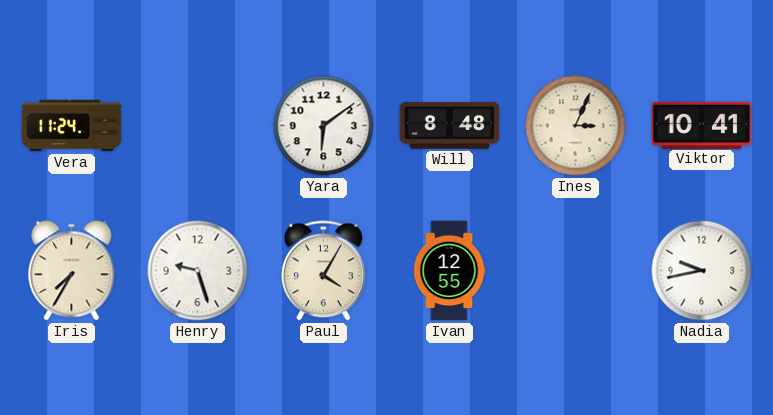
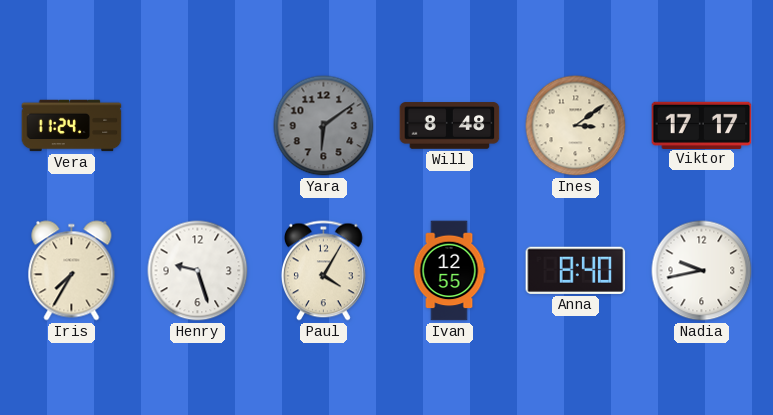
Yara dial: white -> grey
Ines: 3:04 -> 3:09
Viktor: 10:41 -> 17:17
Anna: none -> 8:40
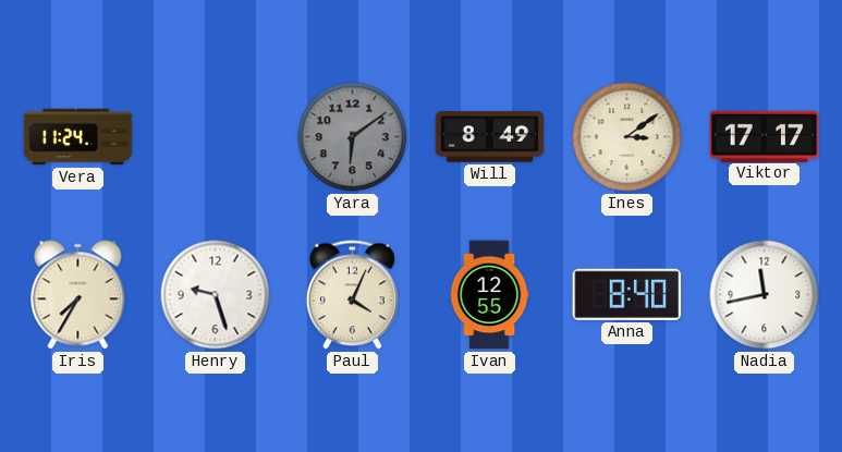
Will: 8:48 -> 8:49
Paul: 4:05 -> 4:04
Nadia: 9:43 -> 11:43
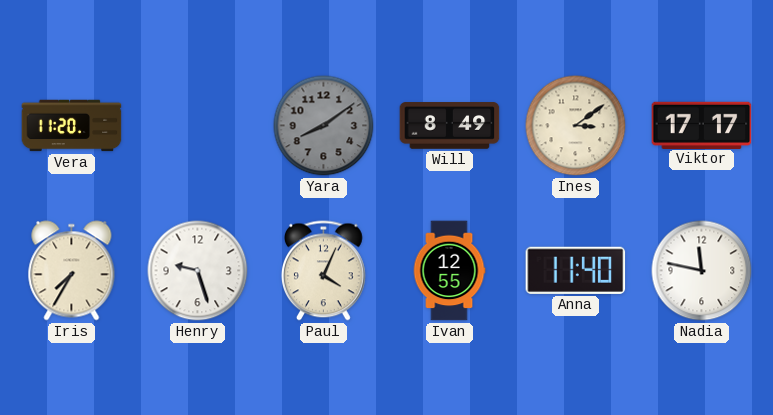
Vera: 11:24 -> 11:20
Yara: 6:09 -> 8:09
Anna: 8:40 -> 11:40
Nadia: 11:43 -> 11:47
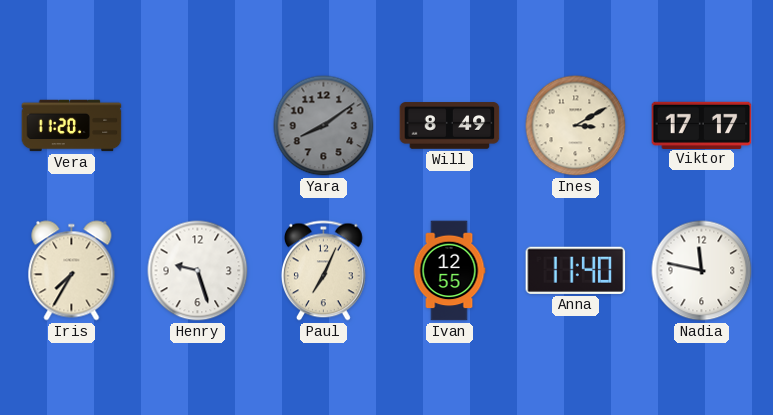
Ines: 3:09 -> 3:10
Paul: 4:04 -> 7:04
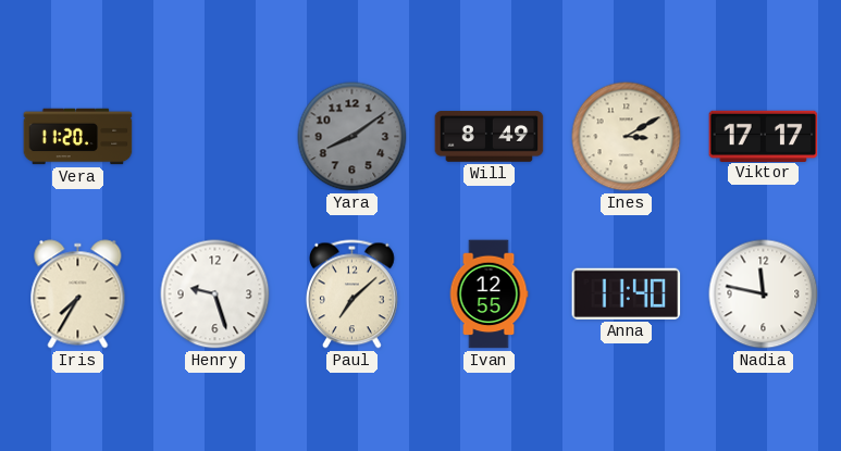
Paul: 7:04 -> 7:08
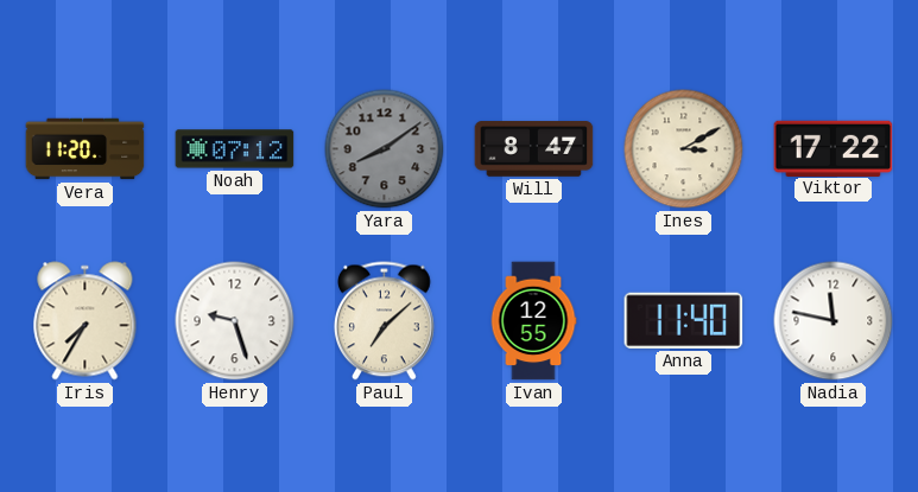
Noah: none -> 07:12
Will: 8:49 -> 8:47
Viktor: 17:17 -> 17:22
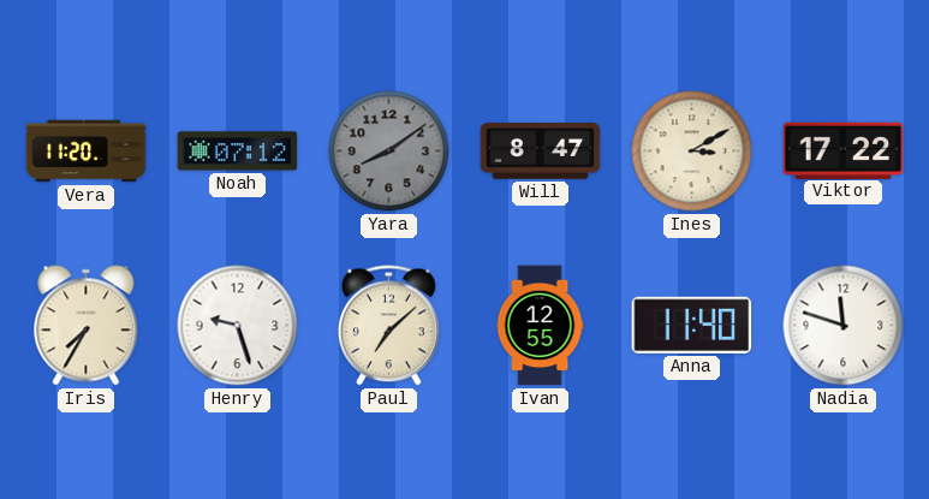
Nadia: 11:47 -> 11:48
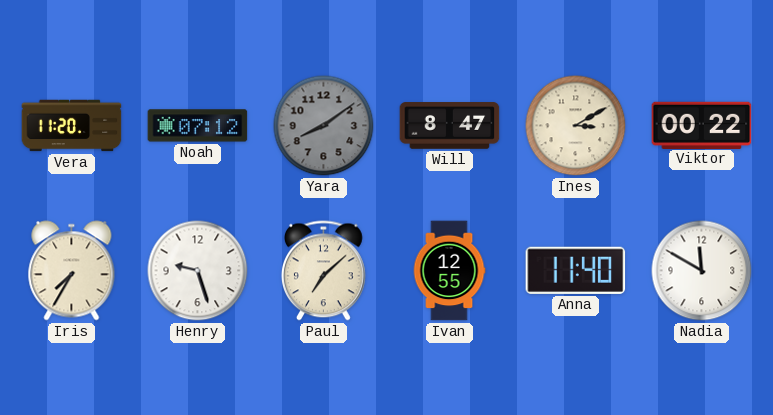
Viktor: 17:22 -> 00:22
Nadia: 11:48 -> 11:50
